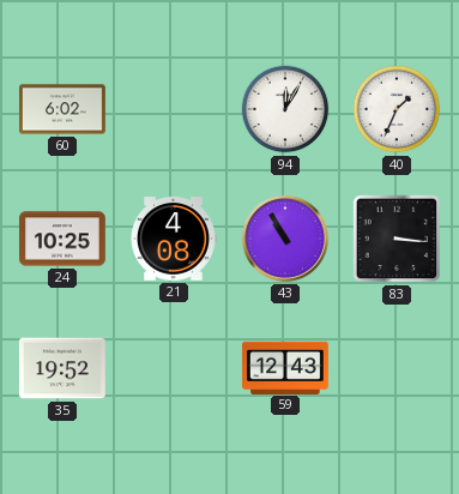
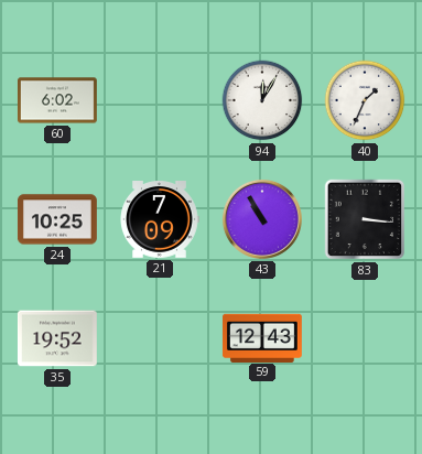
21: 4:08 -> 7:09
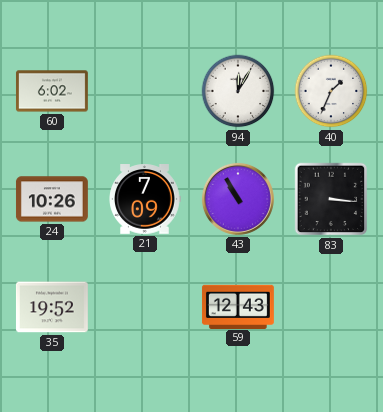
24: 10:25 -> 10:26
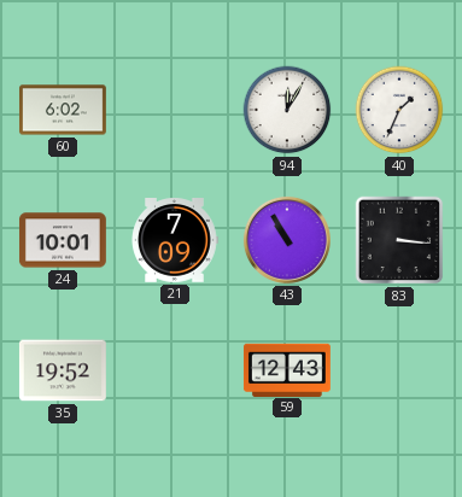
24: 10:26 -> 10:01
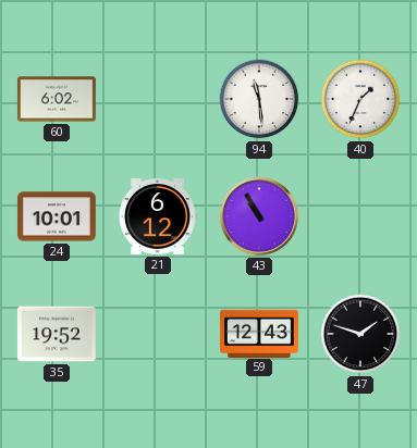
94: 12:05 -> 11:29
21: 7:09 -> 6:12
83: 3:16 -> none
47: none -> 1:48
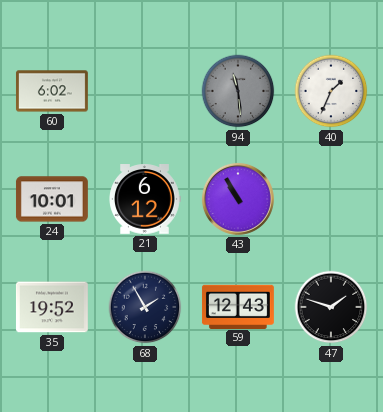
94 dial: white -> grey
68: none -> 1:55
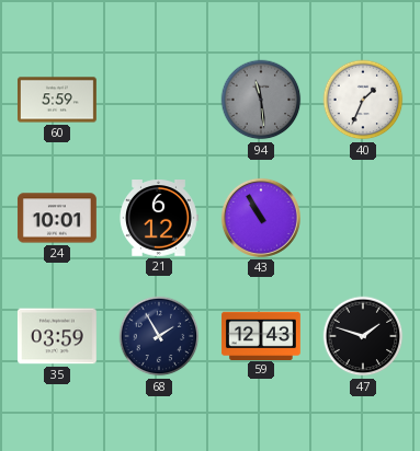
60: 6:02 -> 5:59
35: 19:52 -> 03:59
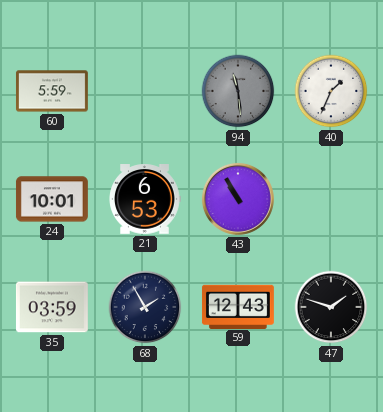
21: 6:12 -> 6:53
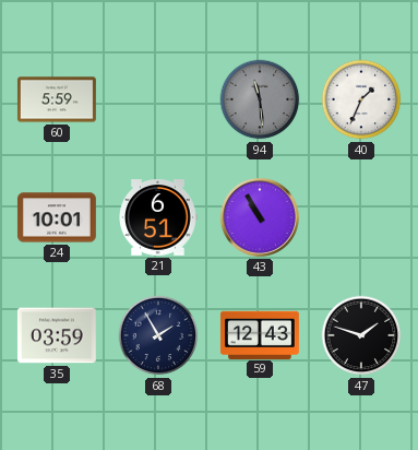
21: 6:53 -> 6:51
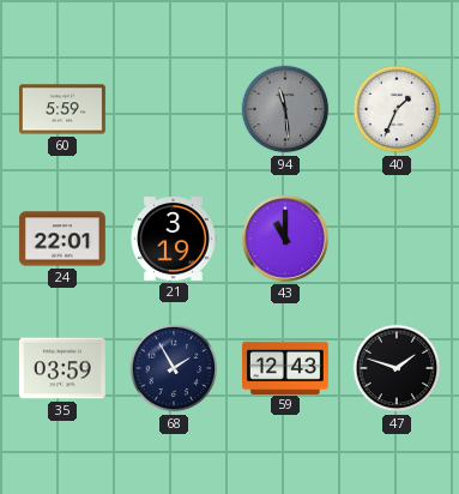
24: 10:01 -> 22:01
21: 6:51 -> 3:19
43: 10:55 -> 11:00
